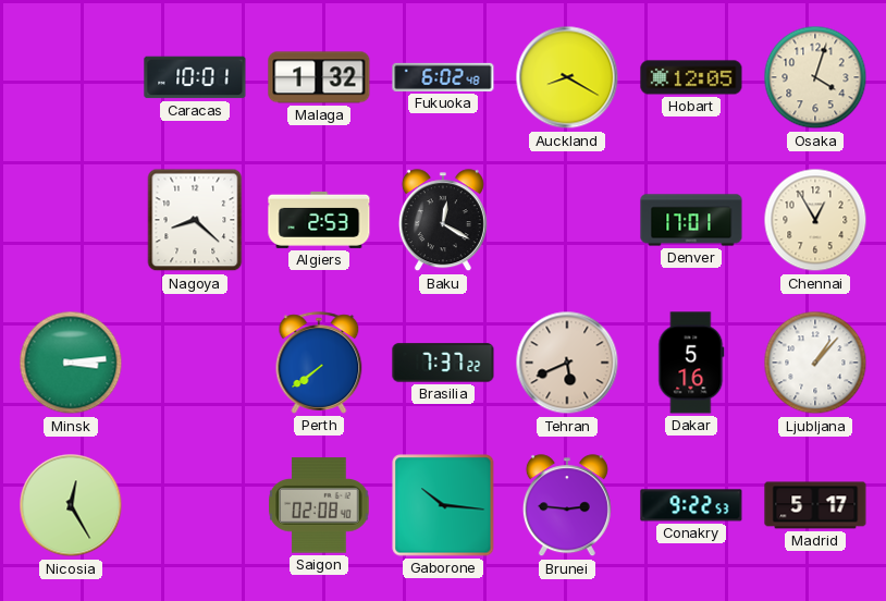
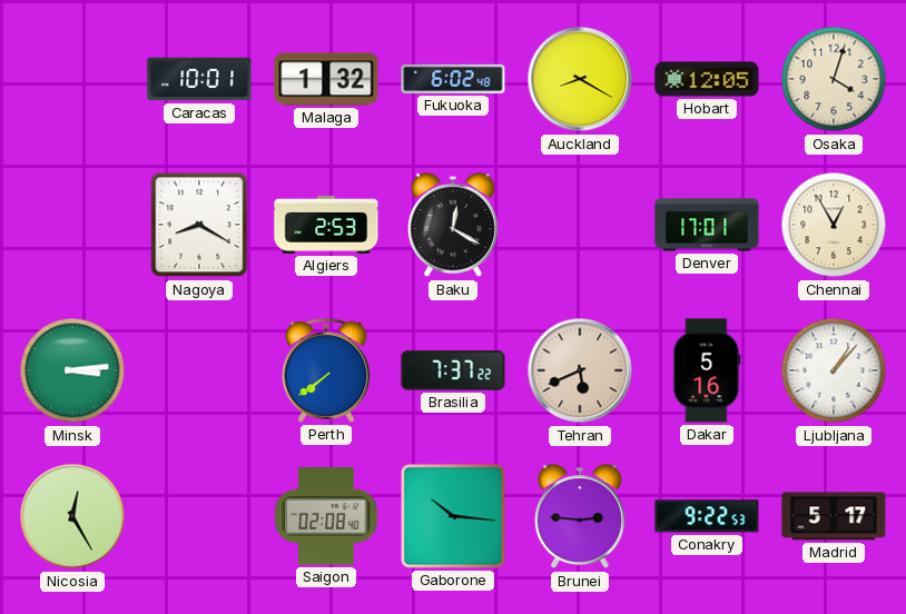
Nagoya: 8:22 -> 8:20
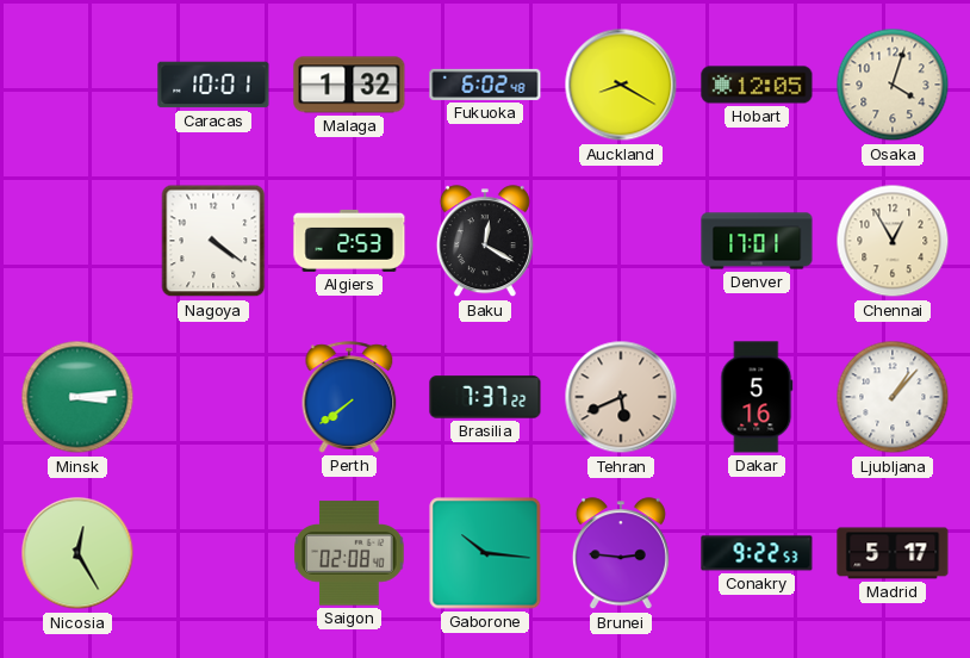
Nagoya: 8:20 -> 4:21
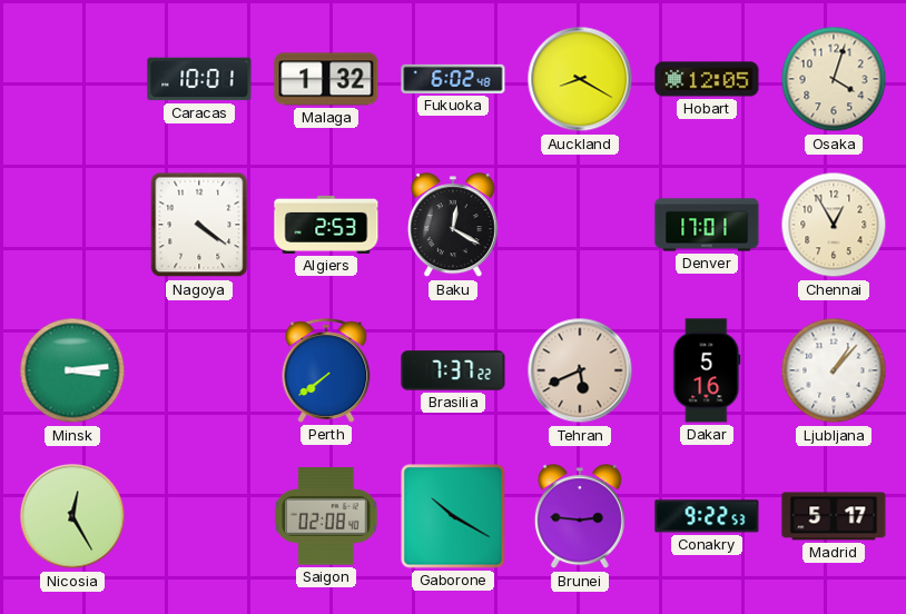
Gaborone: 10:16 -> 10:20
